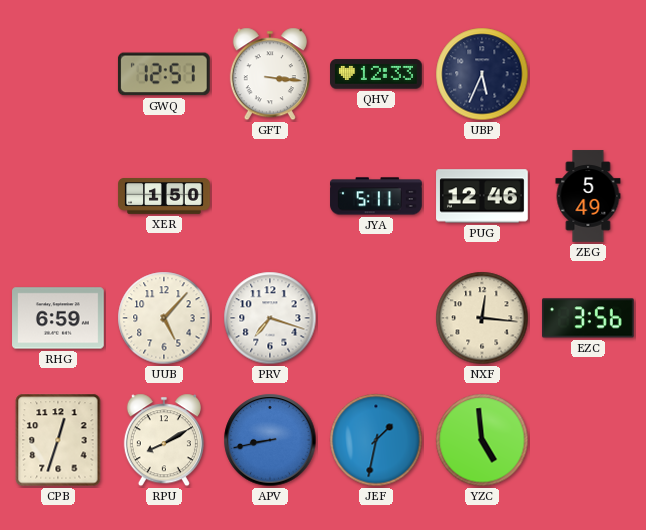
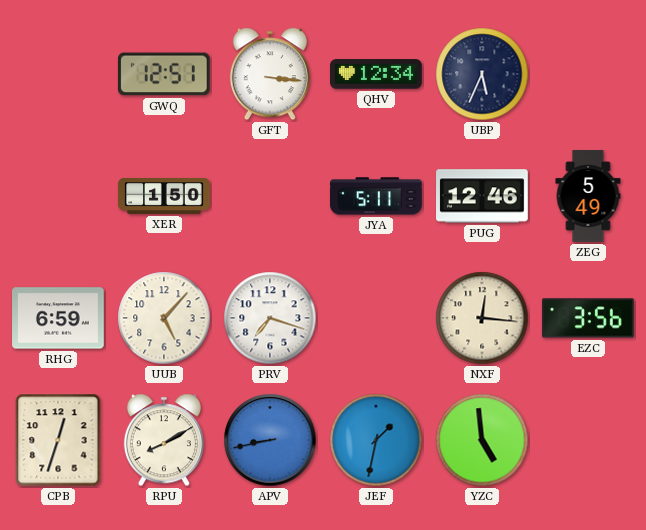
QHV: 12:33 -> 12:34
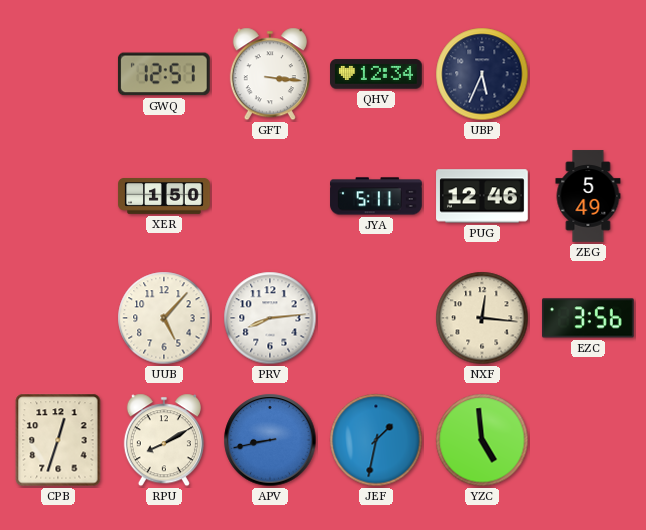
RHG: 6:59 -> none
PRV: 7:18 -> 8:14
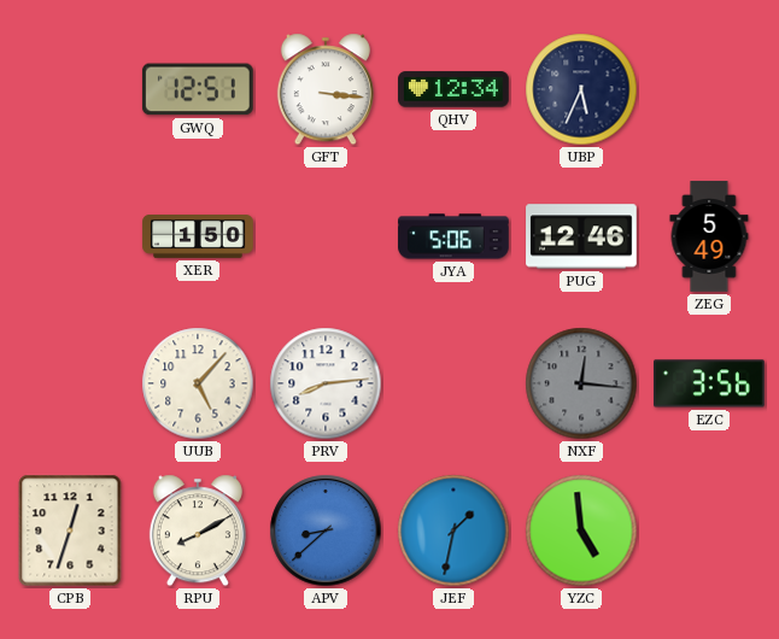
JYA: 5:11 -> 5:06
NXF dial: cream -> grey
APV: 8:43 -> 8:38
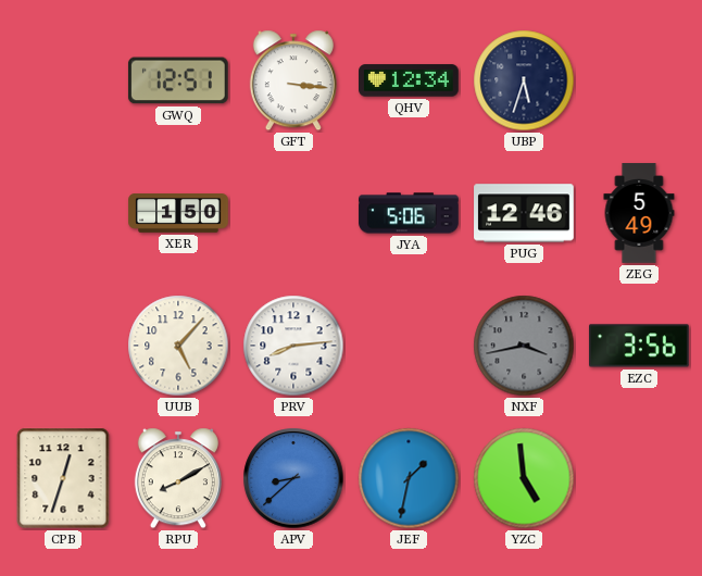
UBP: 5:34 -> 5:33
NXF: 12:16 -> 3:43
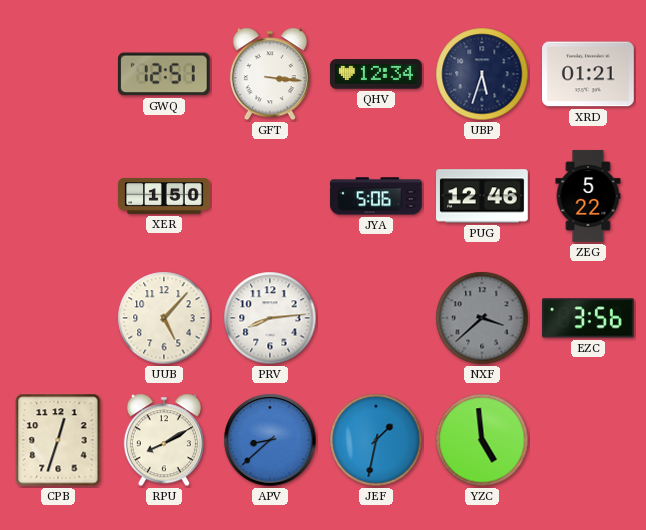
XRD: none -> 01:21
ZEG: 5:49 -> 5:22
NXF: 3:43 -> 3:38
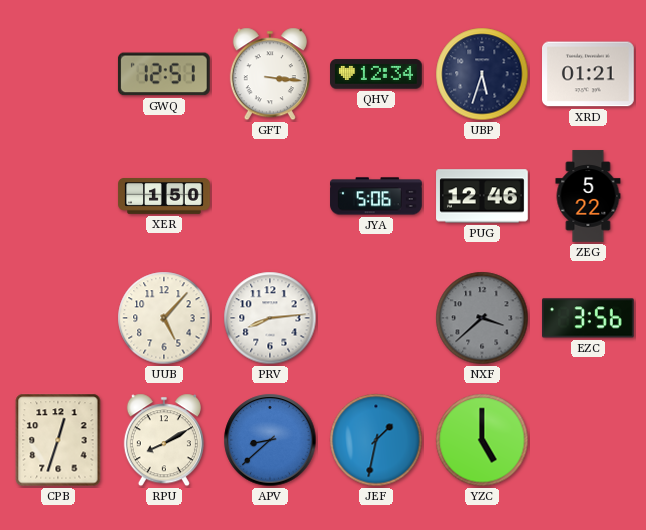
YZC: 4:59 -> 5:00
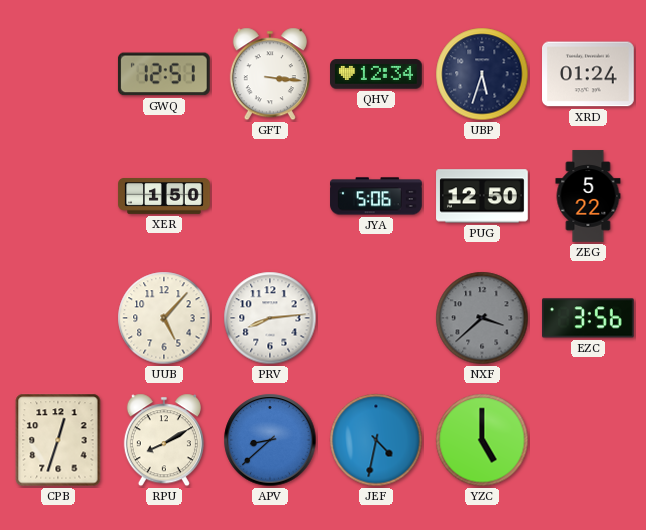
XRD: 01:21 -> 01:24
PUG: 12:46 -> 12:50
JEF: 1:32 -> 4:32
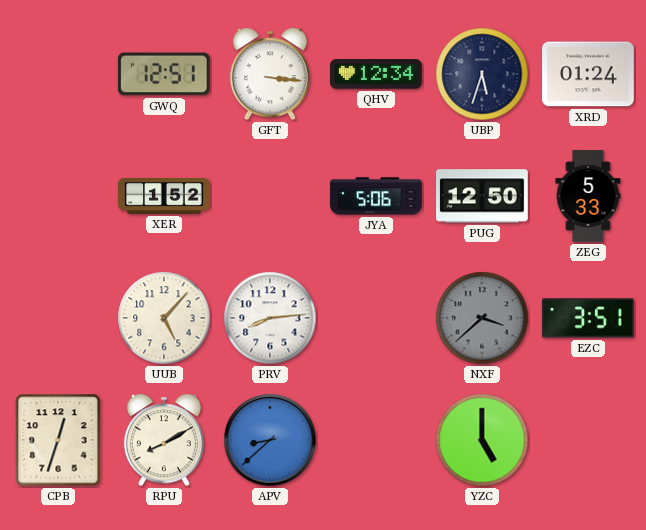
XER: 1:50 -> 1:52
ZEG: 5:22 -> 5:33
EZC: 3:56 -> 3:51
JEF: 4:32 -> none
